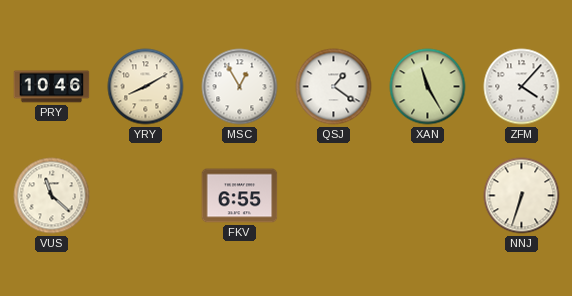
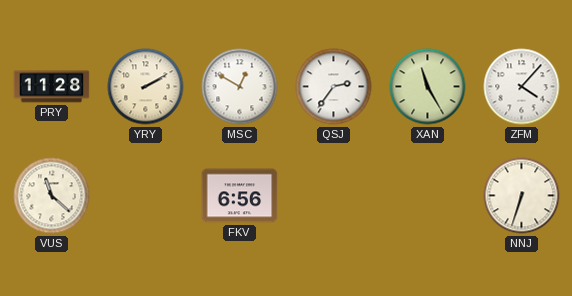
PRY: 10:46 -> 11:28
YRY: 8:10 -> 2:10
MSC: 12:55 -> 12:50
QSJ: 1:21 -> 2:36
FKV: 6:55 -> 6:56
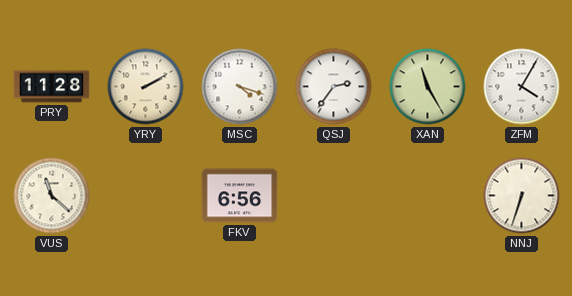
MSC: 12:50 -> 4:18
ZFM: 4:07 -> 4:05
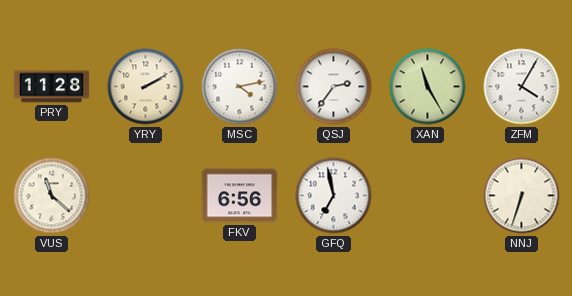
MSC: 4:18 -> 4:13
GFQ: none -> 6:58
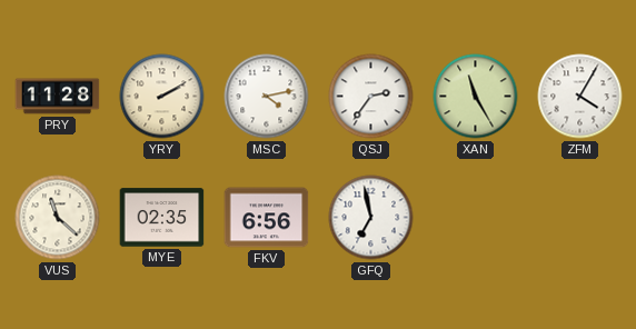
MYE: none -> 02:35
NNJ: 6:33 -> none
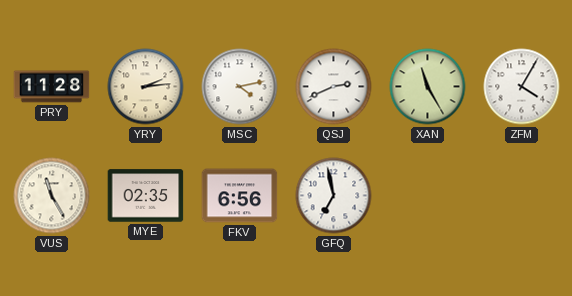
YRY: 2:10 -> 2:14
QSJ: 2:36 -> 2:41
VUS: 11:22 -> 11:25
